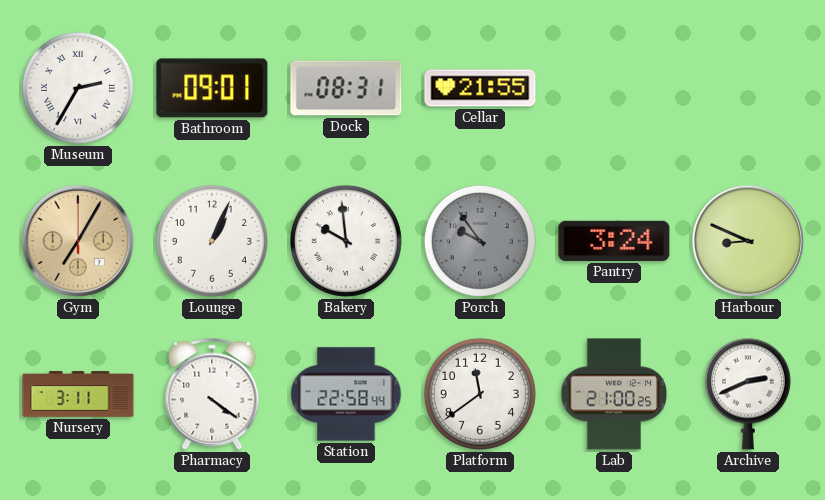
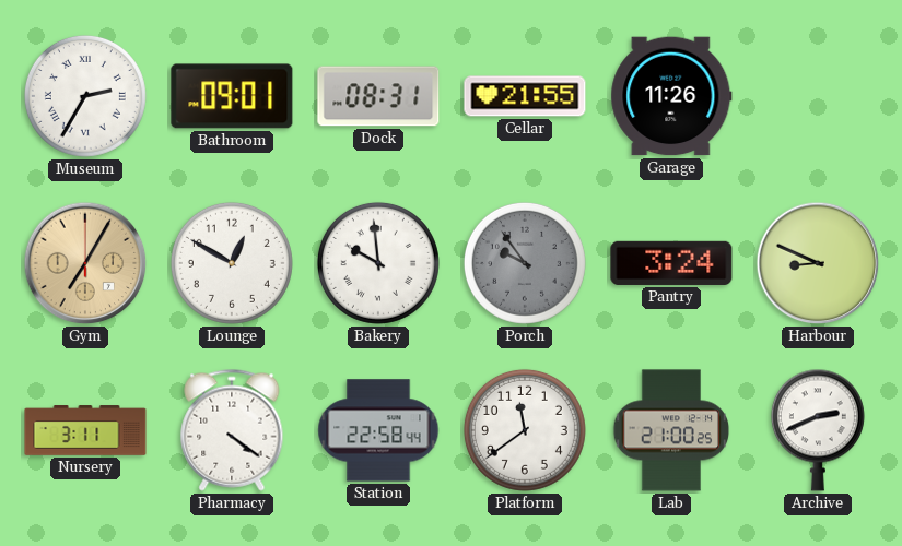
Garage: none -> 11:26
Lounge: 1:04 -> 12:50
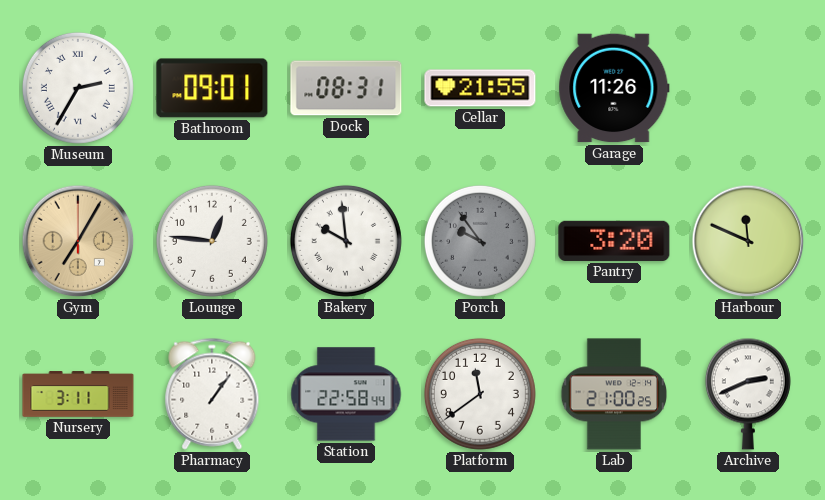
Lounge: 12:50 -> 12:46
Pantry: 3:24 -> 3:20
Harbour: 8:49 -> 11:49
Pharmacy: 4:21 -> 1:06
